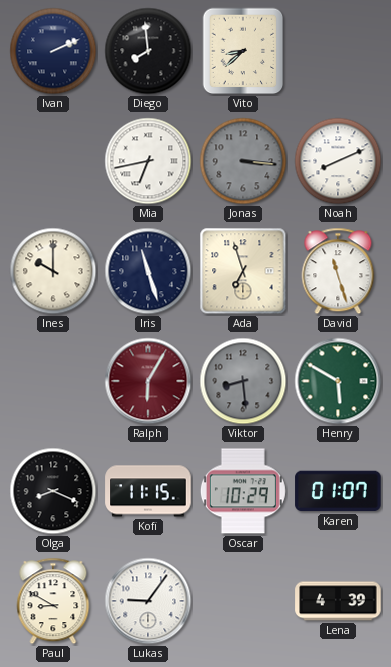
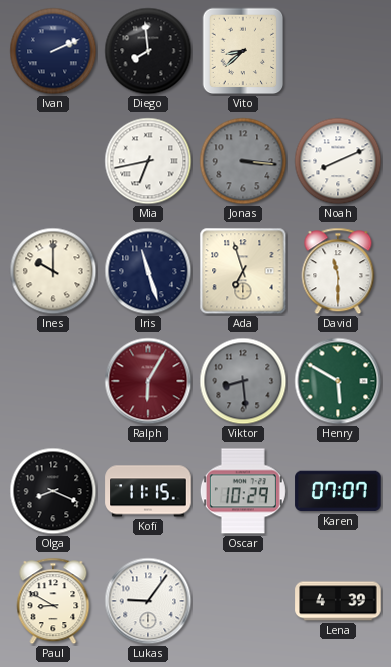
David: 11:27 -> 11:30
Karen: 01:07 -> 07:07
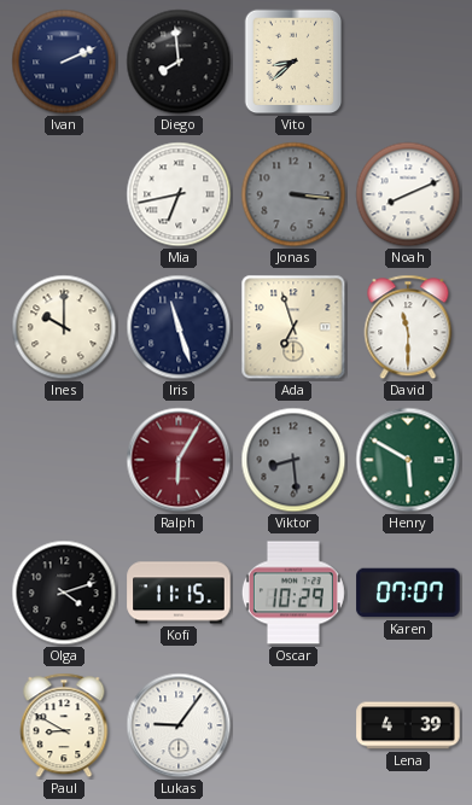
Olga: 8:19 -> 4:12
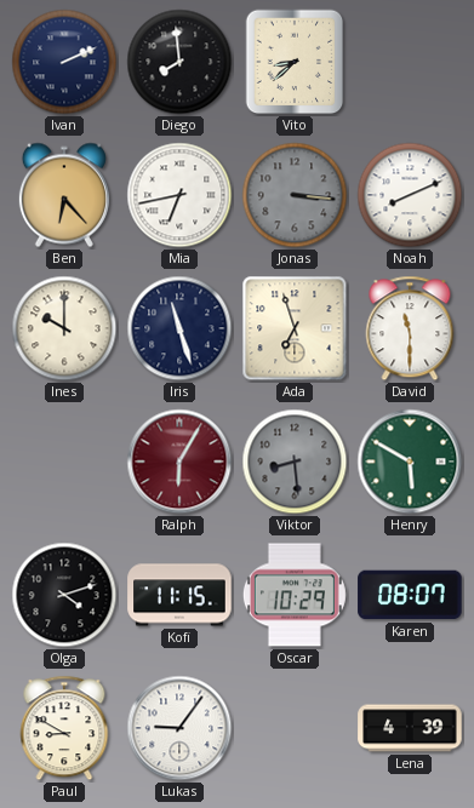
Ben: none -> 6:23
Karen: 07:07 -> 08:07
